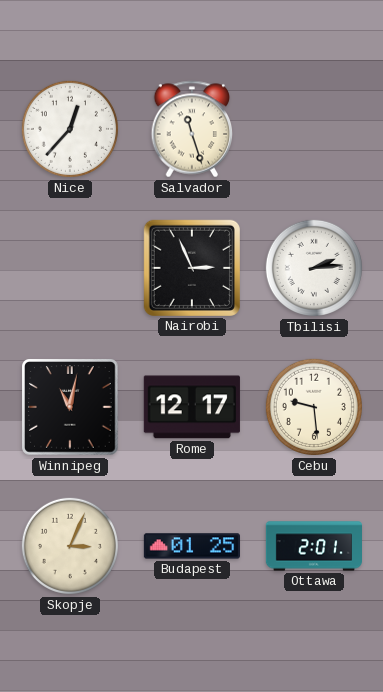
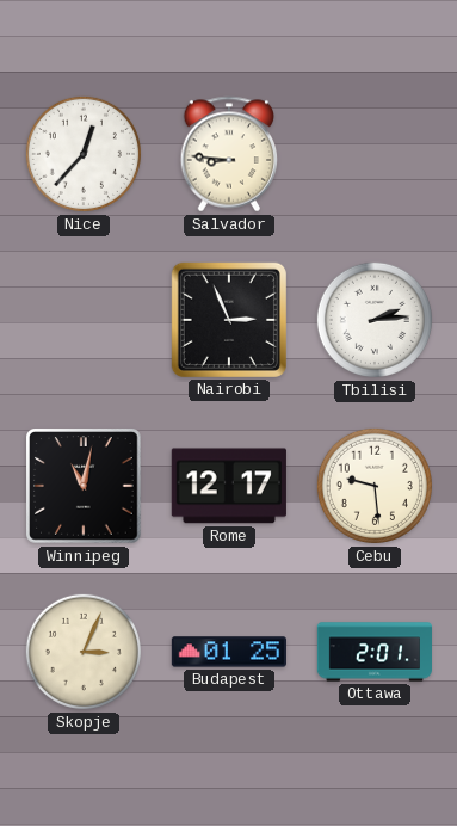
Salvador: 11:27 -> 8:46
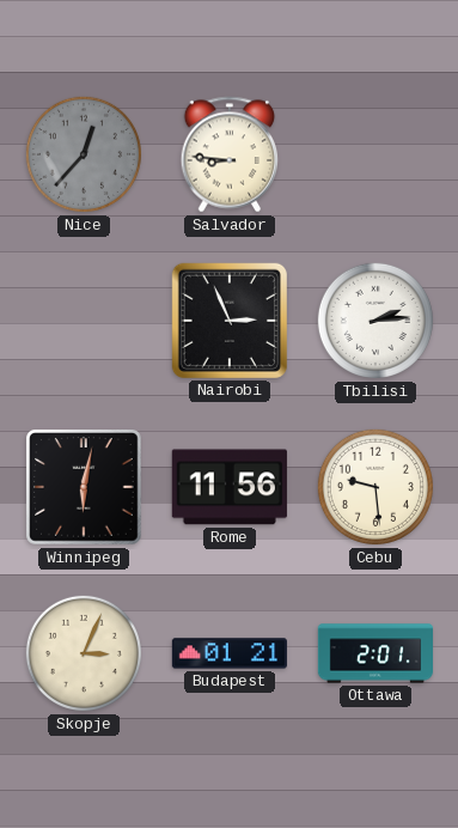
Nice dial: white -> grey
Winnipeg: 11:02 -> 6:02
Rome: 12:17 -> 11:56
Budapest: 01:25 -> 01:21
